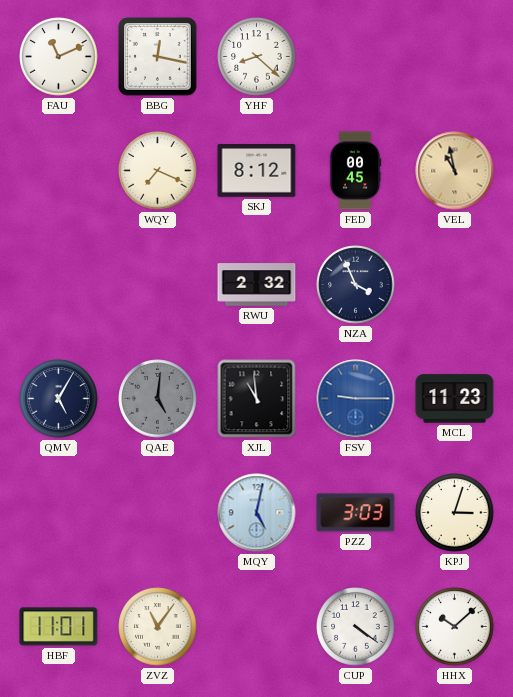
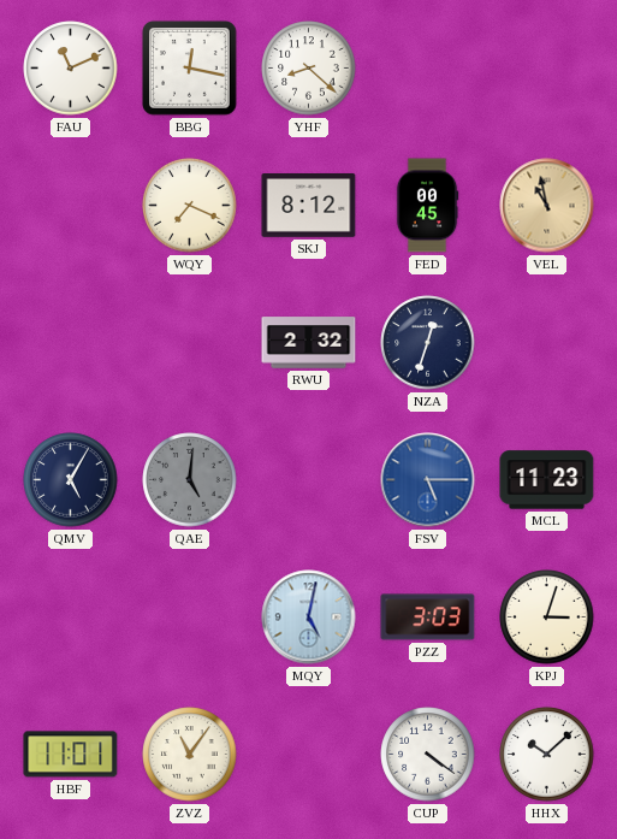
NZA: 3:56 -> 12:33
XJL: 10:59 -> none
FSV: 9:15 -> 5:15
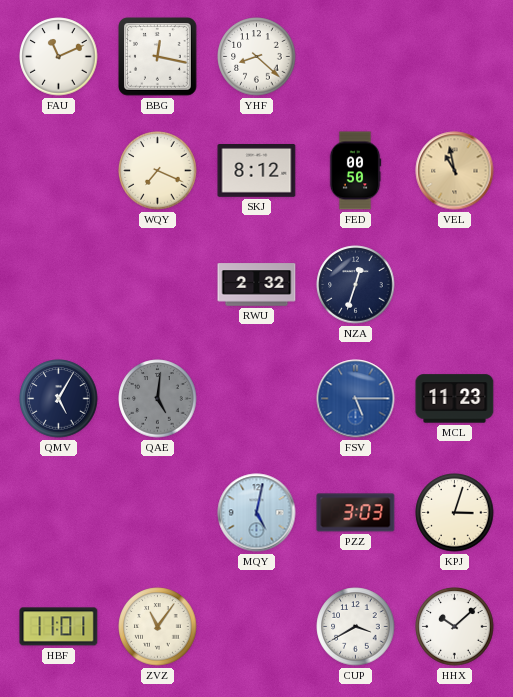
FED: 00:45 -> 00:50
CUP: 4:21 -> 3:40
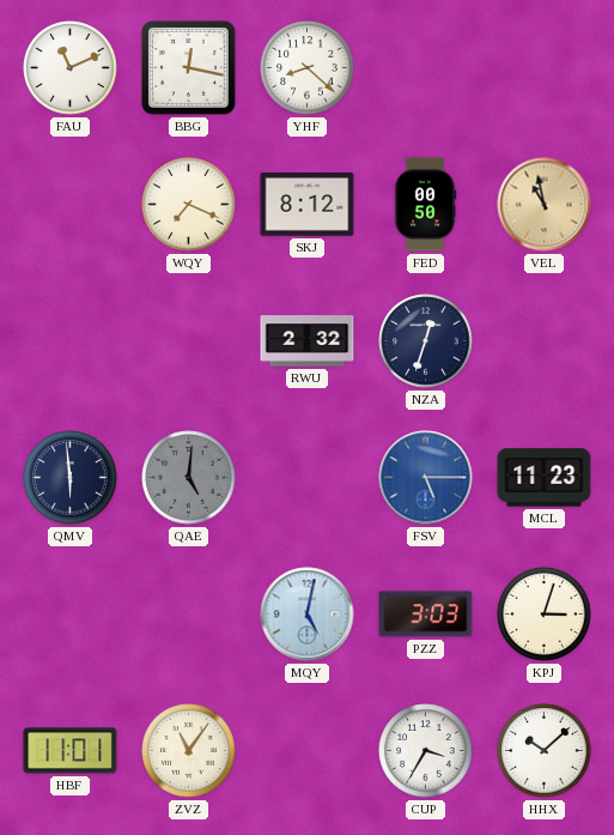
QMV: 5:05 -> 5:59
CUP: 3:40 -> 3:35
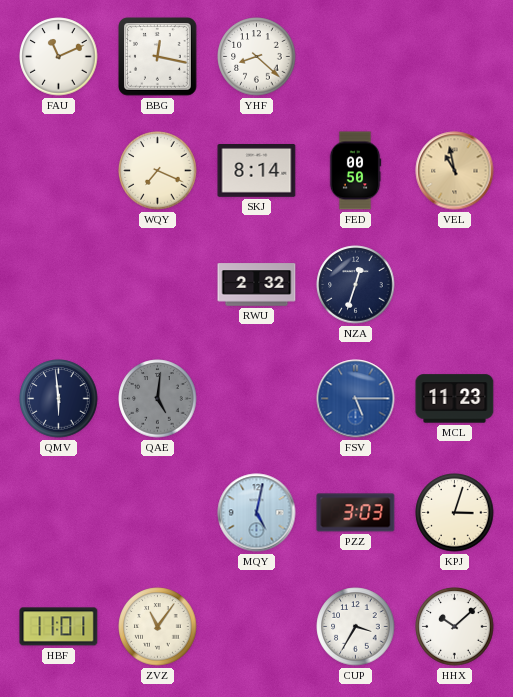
SKJ: 8:12 -> 8:14
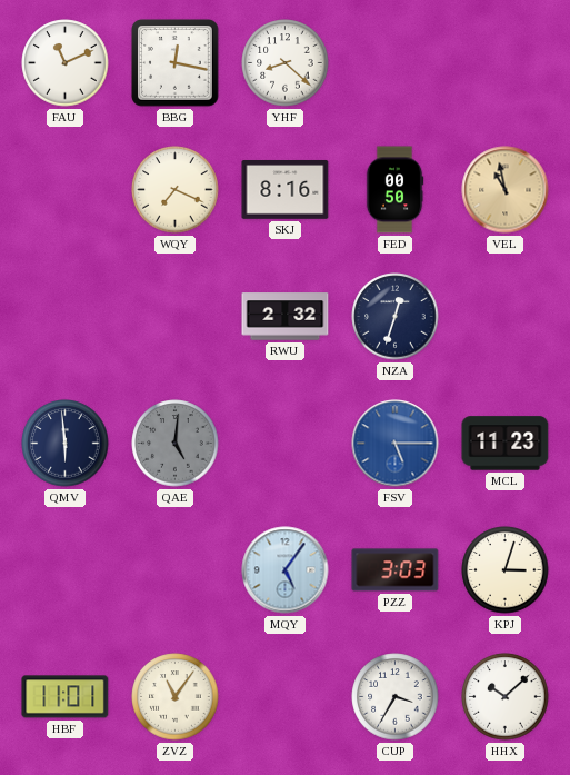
SKJ: 8:14 -> 8:16
MQY: 5:02 -> 5:06
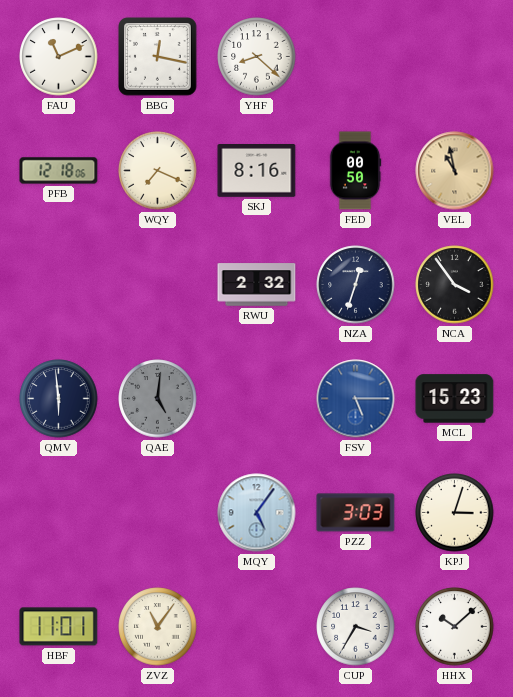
PFB: none -> 12:18
NCA: none -> 3:54
MCL: 11:23 -> 15:23
